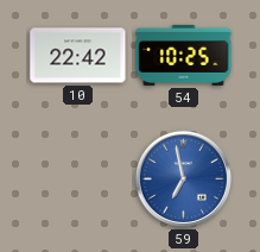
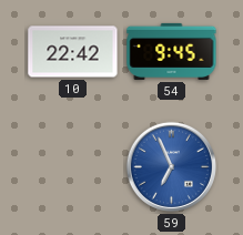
54: 10:25 -> 9:45
59: 6:58 -> 6:56
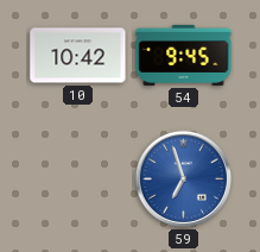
10: 22:42 -> 10:42
59: 6:56 -> 6:57
